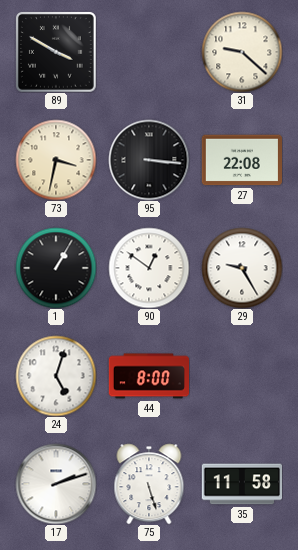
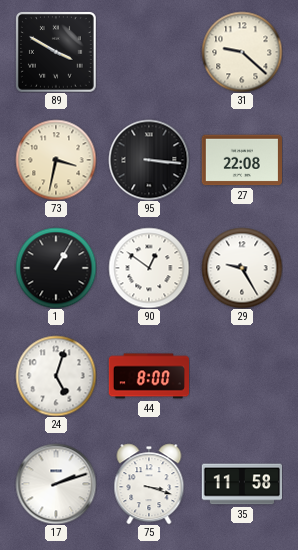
75: 5:27 -> 3:18
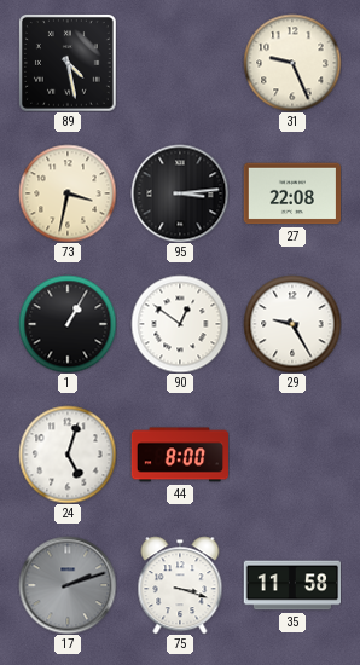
89: 3:50 -> 4:28
31: 9:22 -> 9:26
95: 3:16 -> 3:14
17 dial: white -> grey
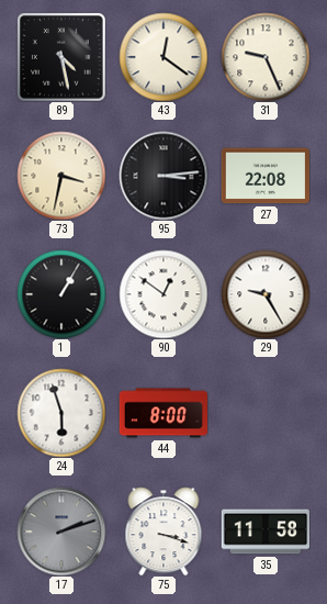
43: none -> 12:21
24: 5:03 -> 5:57
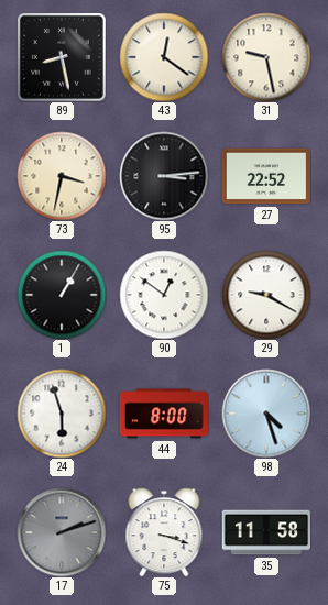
89: 4:28 -> 8:28
31: 9:26 -> 9:28
27: 22:08 -> 22:52
29: 9:25 -> 9:20
98: none -> 4:27
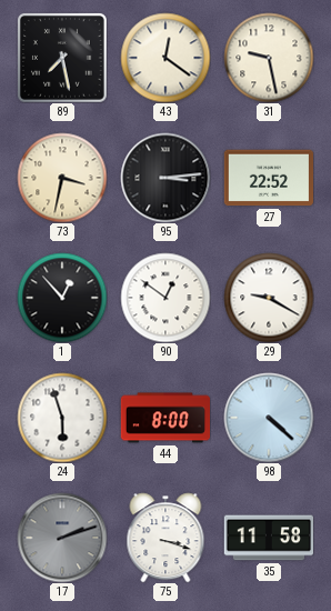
89: 8:28 -> 7:28
1: 1:05 -> 12:53
98: 4:27 -> 4:22
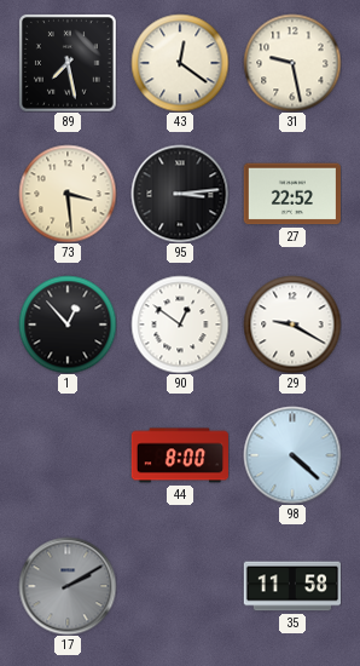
73: 3:32 -> 3:29
24: 5:57 -> none
17: 2:12 -> 2:10
75: 3:18 -> none
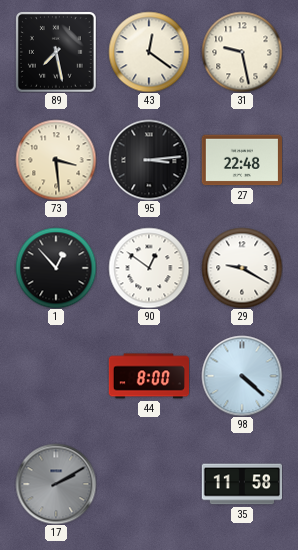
27: 22:52 -> 22:48
